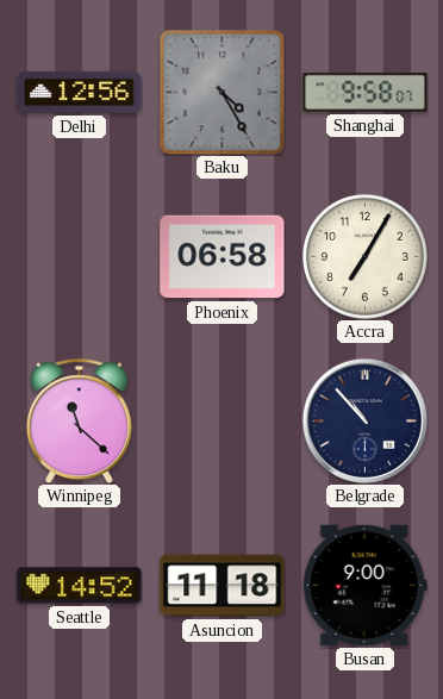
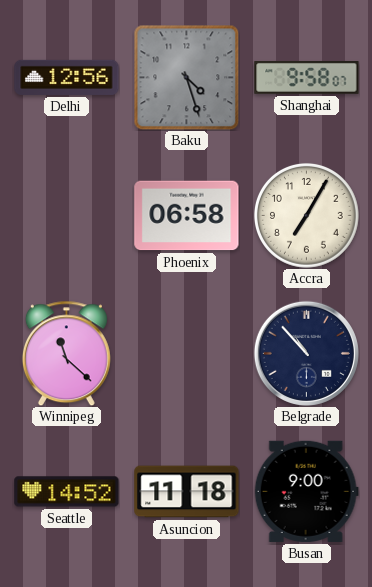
Baku: 4:25 -> 4:27
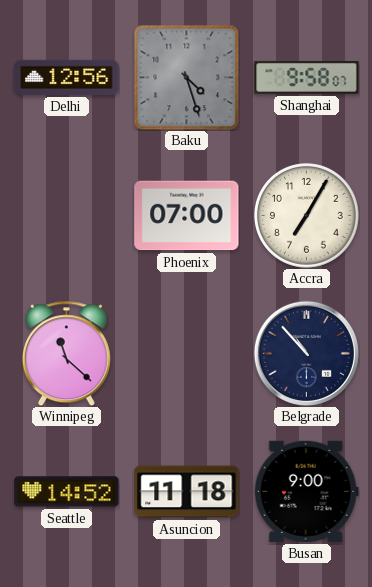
Phoenix: 06:58 -> 07:00
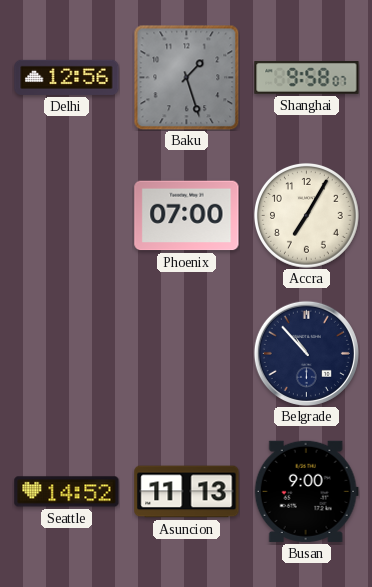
Baku: 4:27 -> 1:27
Winnipeg: 11:22 -> none
Asuncion: 11:18 -> 11:13
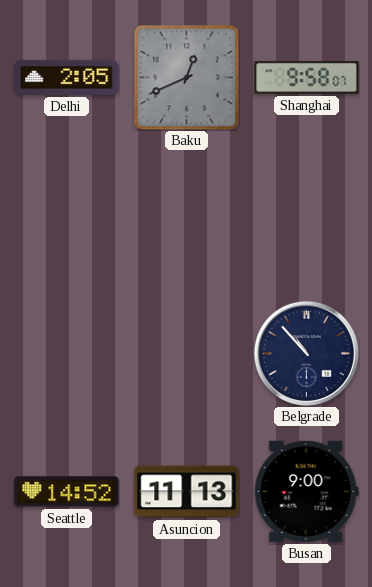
Delhi: 12:56 -> 2:05
Baku: 1:27 -> 12:41
Phoenix: 07:00 -> none
Accra: 7:05 -> none
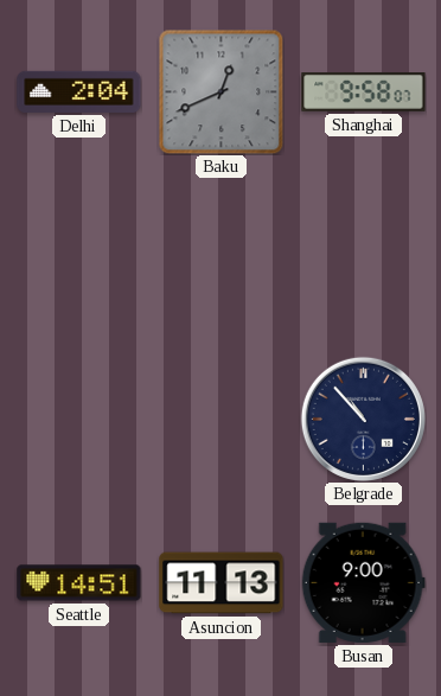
Delhi: 2:05 -> 2:04
Seattle: 14:52 -> 14:51
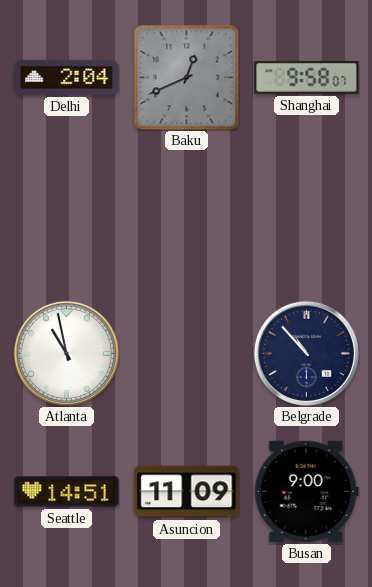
Atlanta: none -> 10:58
Asuncion: 11:13 -> 11:09
